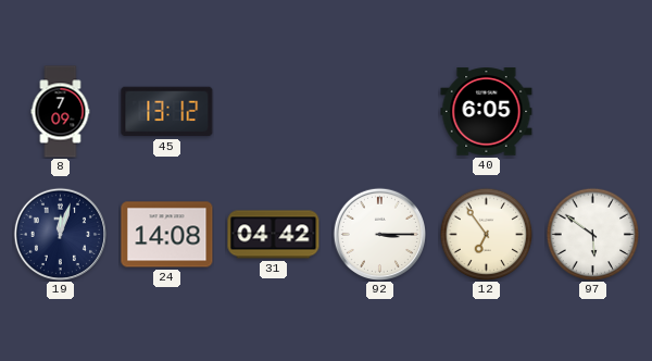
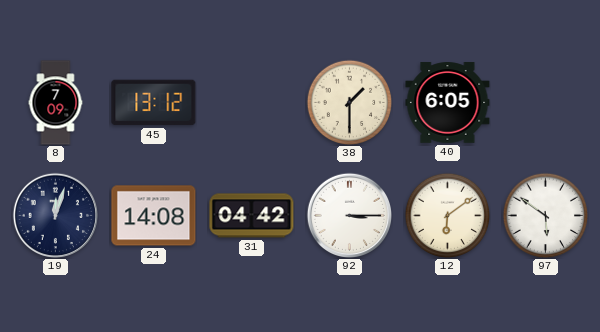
38: none -> 1:30
12: 6:54 -> 6:09
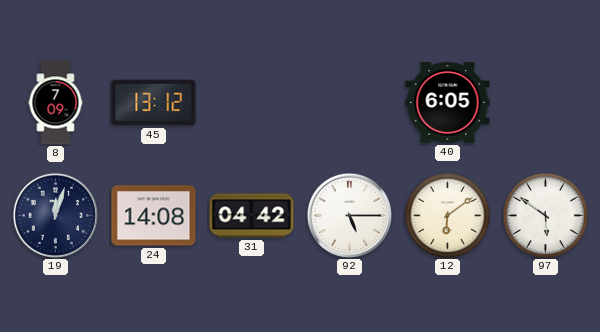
38: 1:30 -> none
92: 3:15 -> 5:15
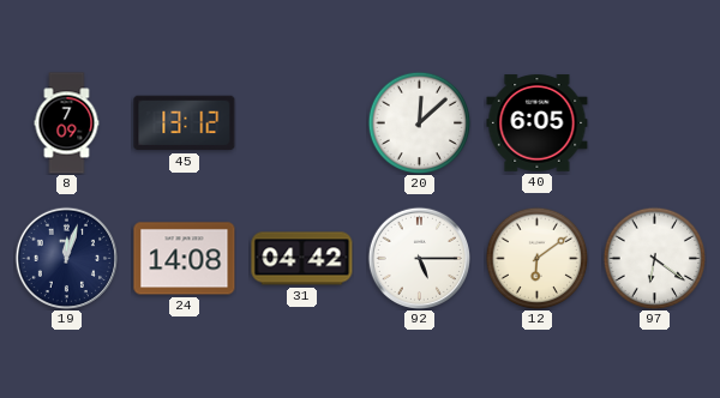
20: none -> 12:08
97: 5:51 -> 6:21
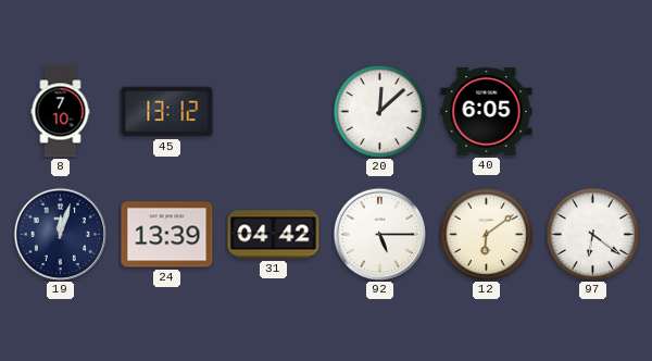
8: 7:09 -> 7:10
24: 14:08 -> 13:39
